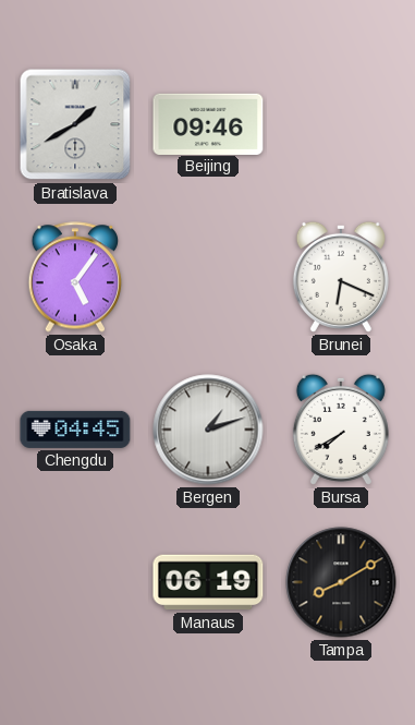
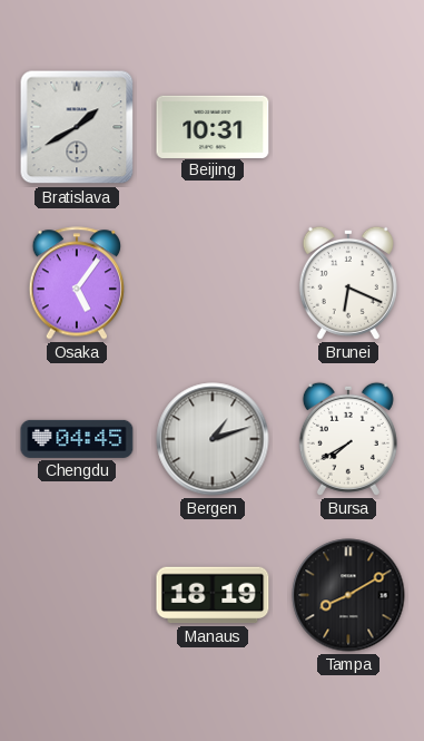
Beijing: 09:46 -> 10:31
Manaus: 06:19 -> 18:19
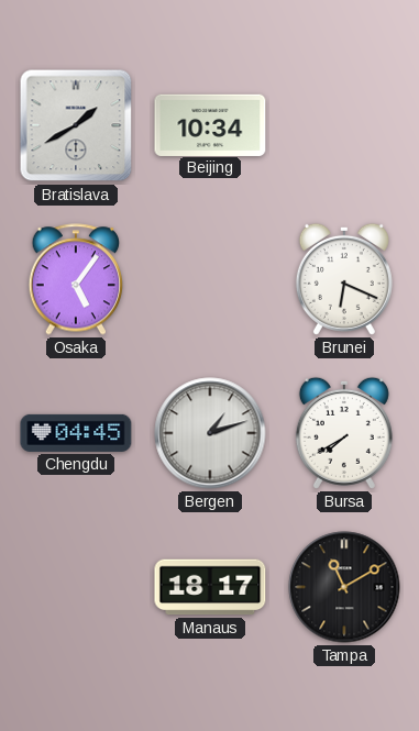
Beijing: 10:31 -> 10:34
Manaus: 18:19 -> 18:17
Tampa: 8:10 -> 11:10
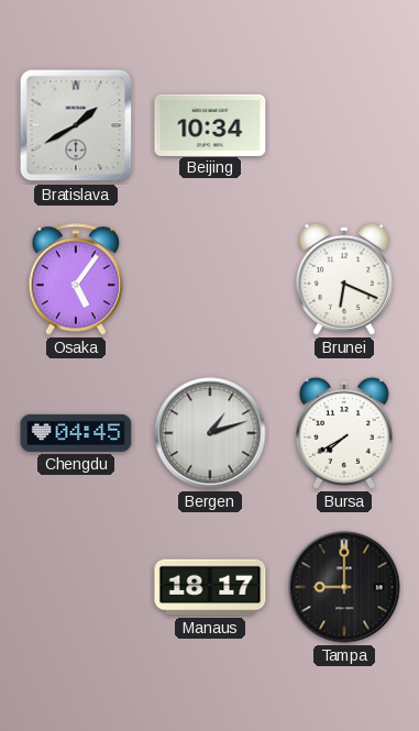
Tampa: 11:10 -> 9:00
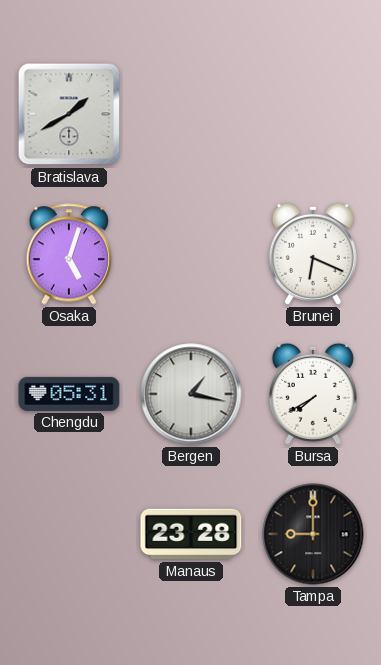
Beijing: 10:34 -> none
Osaka: 5:06 -> 5:03
Chengdu: 04:45 -> 05:31
Bergen: 1:12 -> 1:17
Manaus: 18:17 -> 23:28
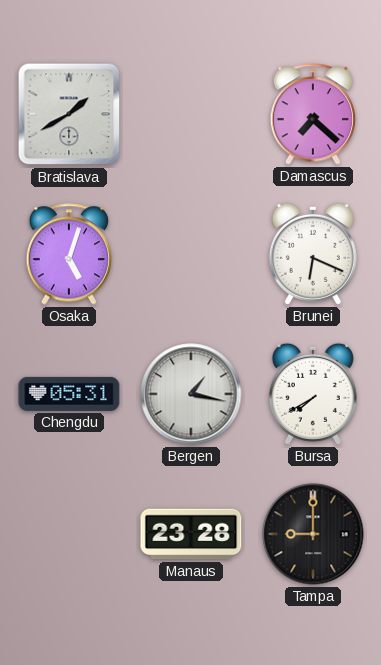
Damascus: none -> 7:22
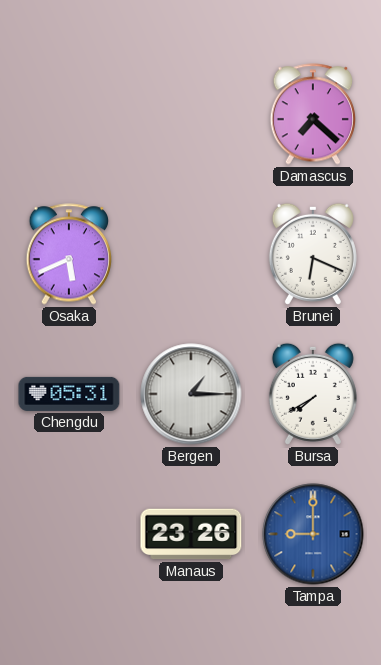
Bratislava: 1:40 -> none
Osaka: 5:03 -> 5:41
Bergen: 1:17 -> 1:15
Manaus: 23:28 -> 23:26
Tampa dial: black -> blue
